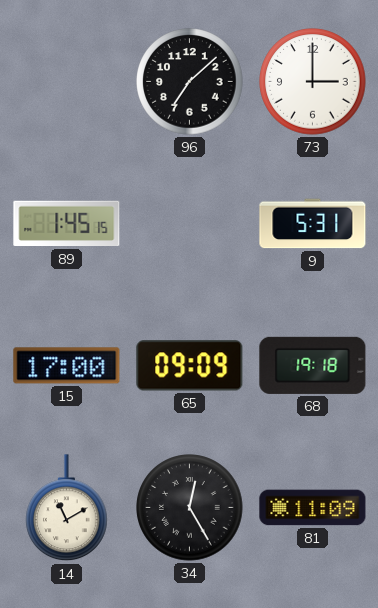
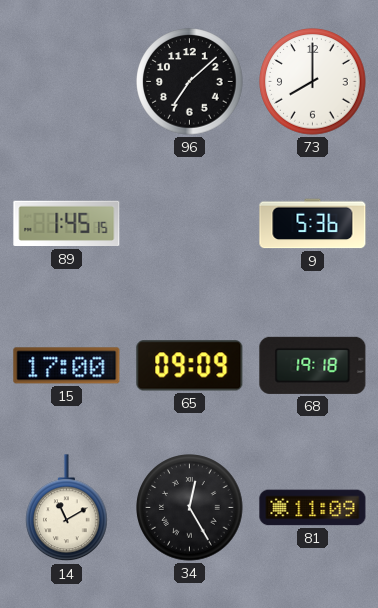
73: 3:00 -> 8:00
9: 5:31 -> 5:36
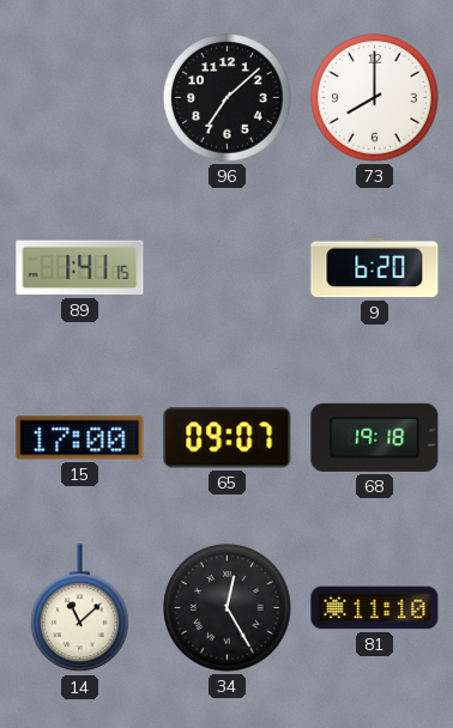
89: 1:45 -> 1:41
9: 5:36 -> 6:20
65: 09:09 -> 09:07
14: 11:10 -> 11:08
81: 11:09 -> 11:10
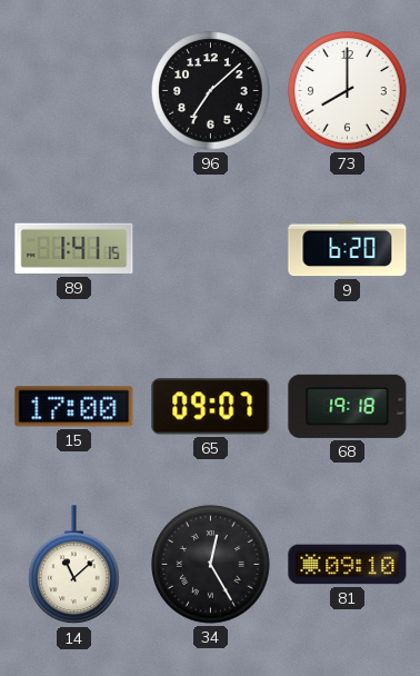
81: 11:10 -> 09:10
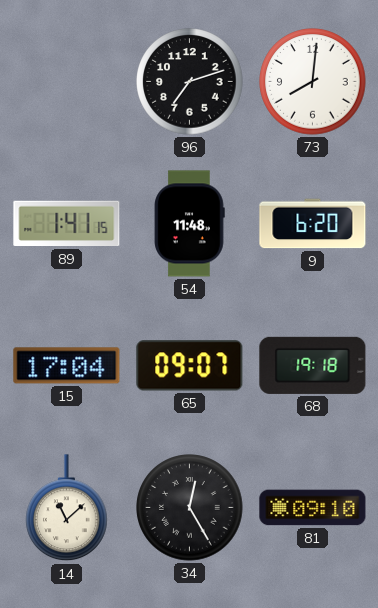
96: 7:08 -> 7:12
73: 8:00 -> 8:01
54: none -> 11:48
15: 17:00 -> 17:04
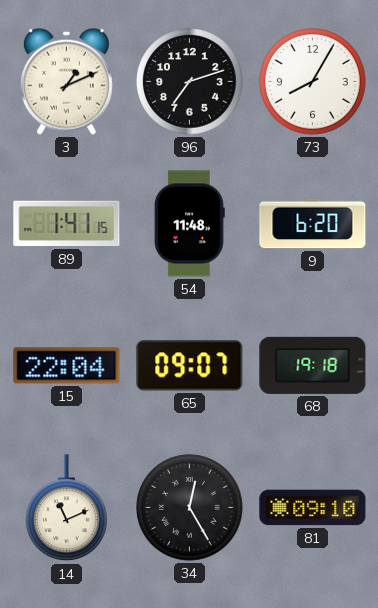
3: none -> 1:11
73: 8:01 -> 8:05
15: 17:04 -> 22:04
14: 11:08 -> 11:11
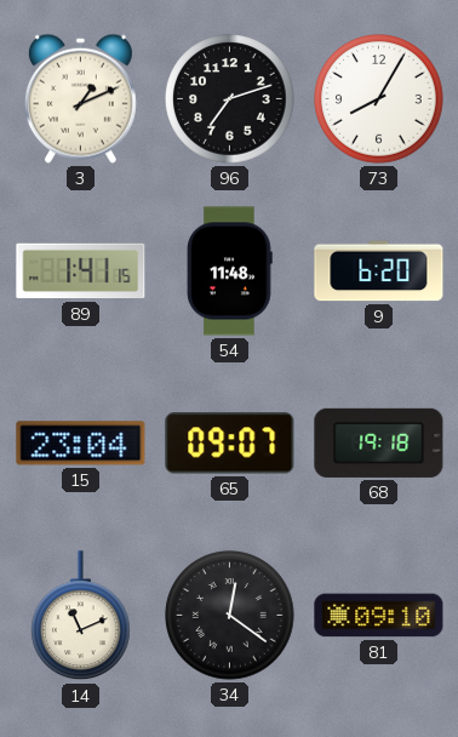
15: 22:04 -> 23:04
34: 12:25 -> 12:21
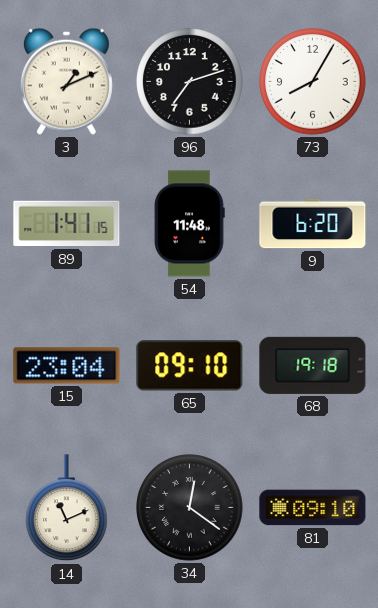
65: 09:07 -> 09:10
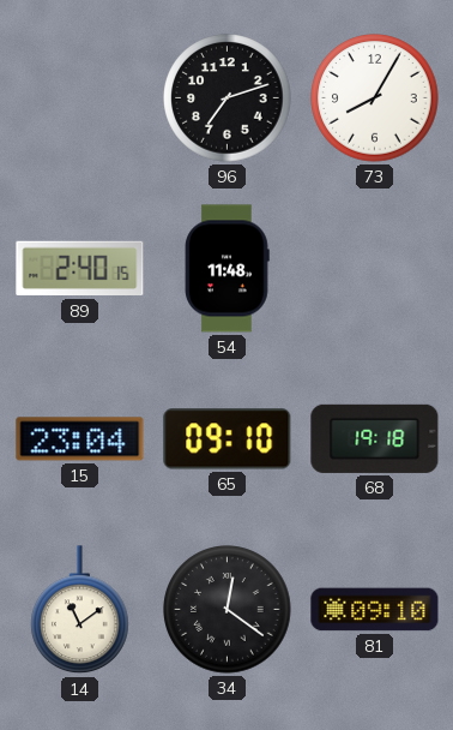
3: 1:11 -> none
89: 1:41 -> 2:40
9: 6:20 -> none
14: 11:11 -> 11:09
